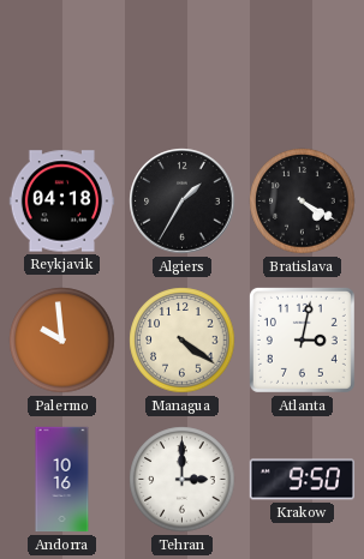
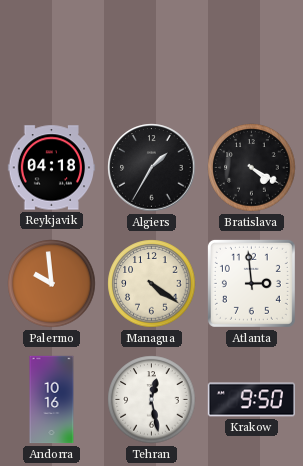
Atlanta: 3:02 -> 2:59
Tehran: 3:00 -> 12:28
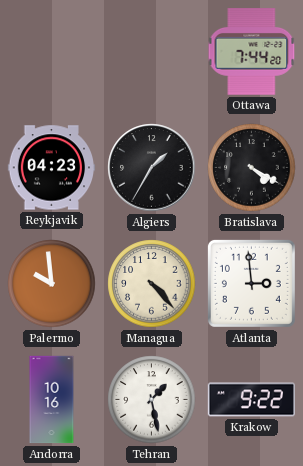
Ottawa: none -> 7:44
Reykjavik: 04:18 -> 04:23
Managua: 4:21 -> 4:23
Tehran: 12:28 -> 1:28
Krakow: 9:50 -> 9:22
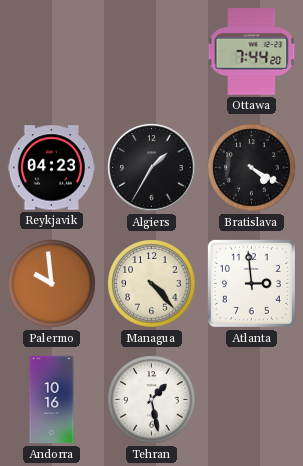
Krakow: 9:22 -> none
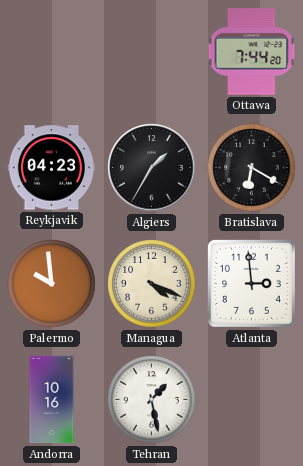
Bratislava: 4:20 -> 6:20
Managua: 4:23 -> 4:19
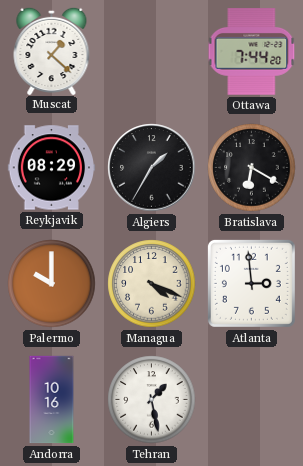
Muscat: none -> 1:22
Reykjavik: 04:23 -> 08:29
Palermo: 9:59 -> 10:00
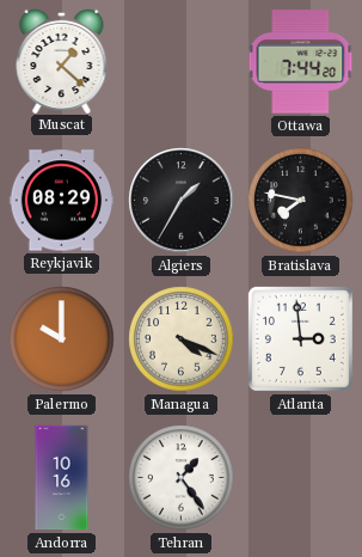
Bratislava: 6:20 -> 7:47
Tehran: 1:28 -> 1:24
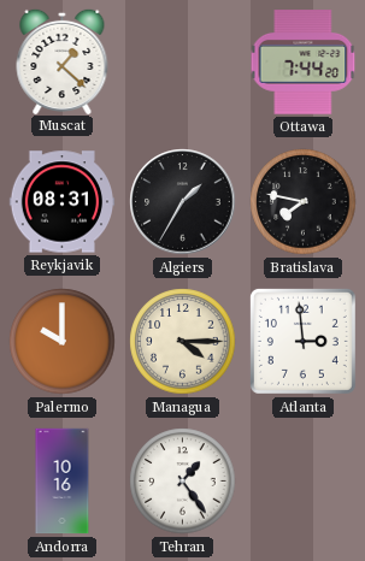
Reykjavik: 08:29 -> 08:31
Managua: 4:19 -> 4:15
